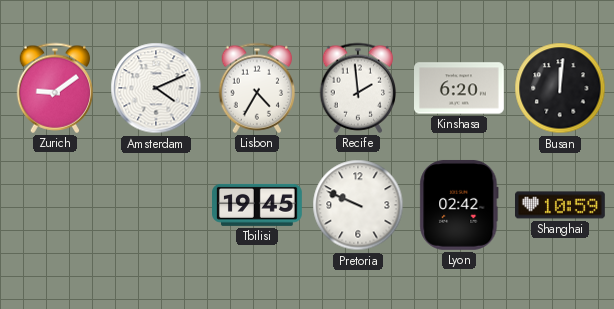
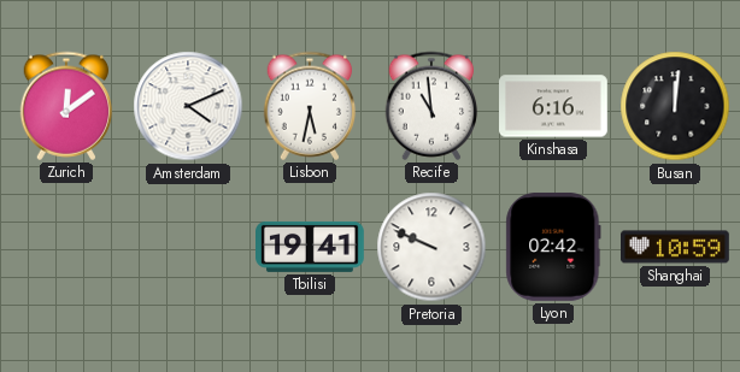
Zurich: 9:09 -> 12:09
Lisbon: 4:35 -> 5:32
Recife: 1:59 -> 10:59
Kinshasa: 6:20 -> 6:16
Tbilisi: 19:45 -> 19:41
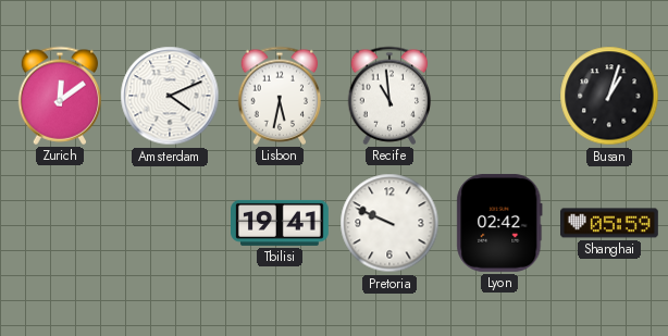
Kinshasa: 6:16 -> none
Busan: 12:01 -> 1:03
Shanghai: 10:59 -> 05:59
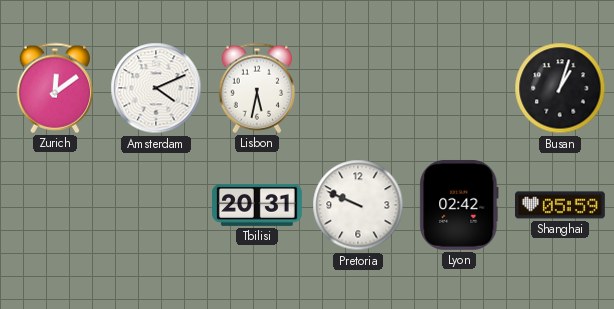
Recife: 10:59 -> none
Tbilisi: 19:41 -> 20:31
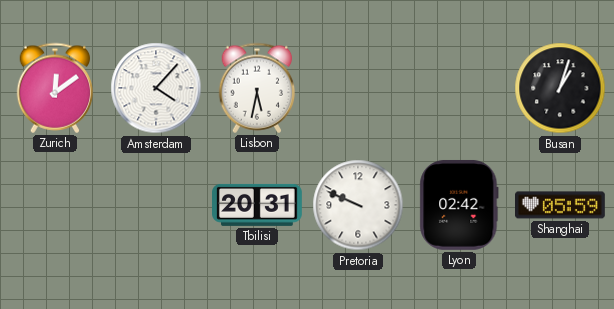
Amsterdam: 4:11 -> 4:07
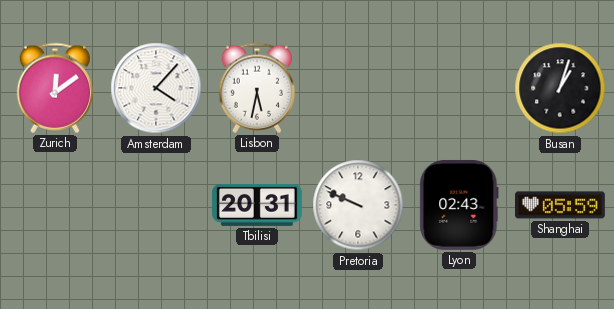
Lyon: 02:42 -> 02:43
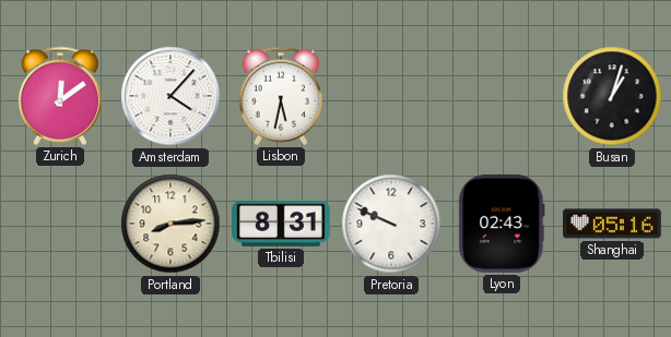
Portland: none -> 8:14
Tbilisi: 20:31 -> 8:31
Shanghai: 05:59 -> 05:16
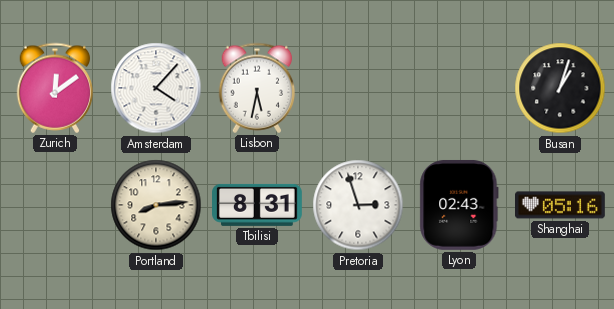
Pretoria: 9:49 -> 2:57
